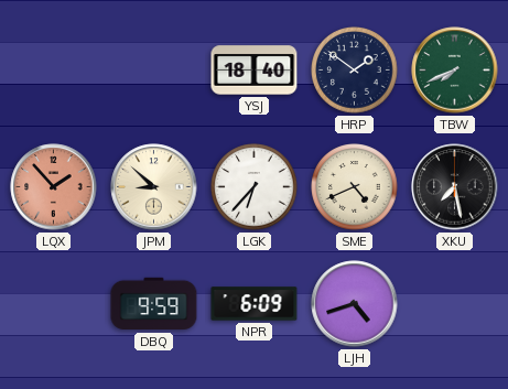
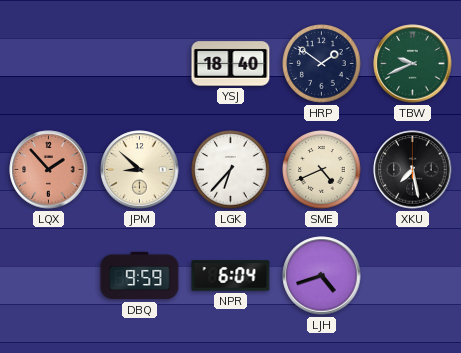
TBW: 7:41 -> 9:41
NPR: 6:09 -> 6:04
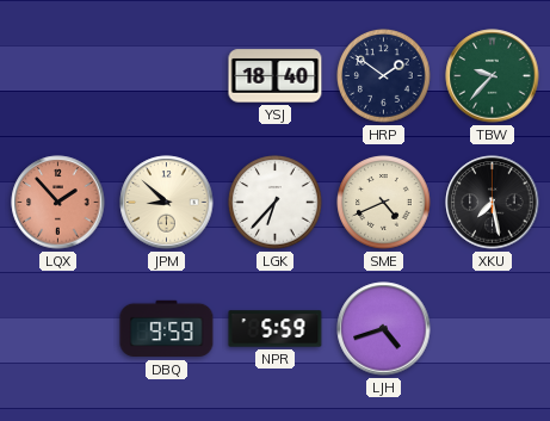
TBW: 9:41 -> 9:37
NPR: 6:04 -> 5:59
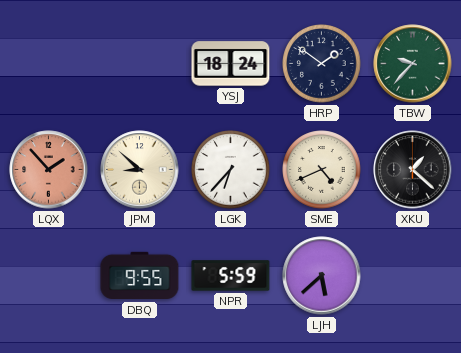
YSJ: 18:40 -> 18:24
XKU: 7:28 -> 1:22
DBQ: 9:59 -> 9:55
LJH: 4:42 -> 5:38
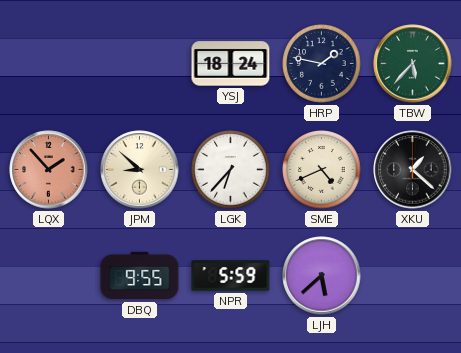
HRP: 1:51 -> 1:47
TBW: 9:37 -> 5:37
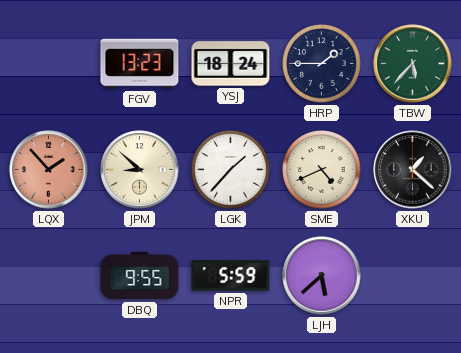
FGV: none -> 13:23
HRP: 1:47 -> 1:45
LGK: 6:37 -> 1:37
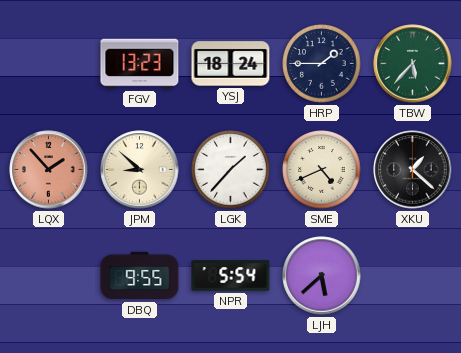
NPR: 5:59 -> 5:54
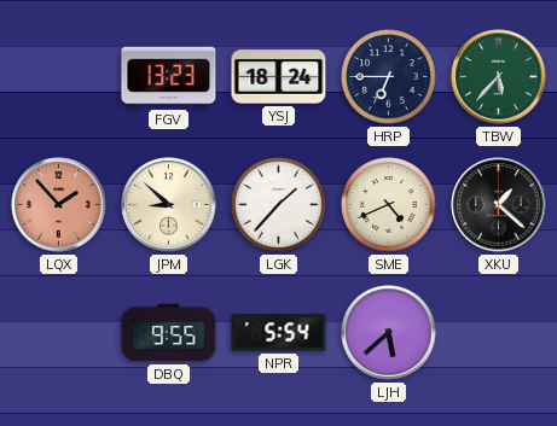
HRP: 1:45 -> 6:45
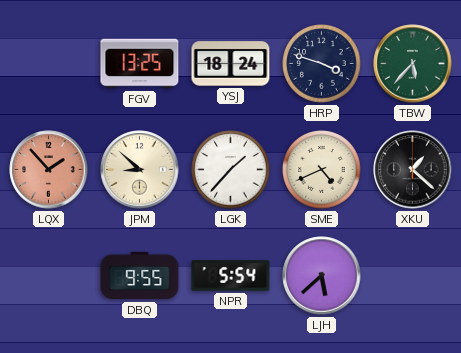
FGV: 13:23 -> 13:25
HRP: 6:45 -> 3:48
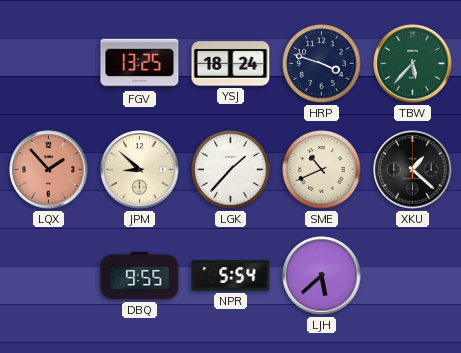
SME: 4:41 -> 10:41
